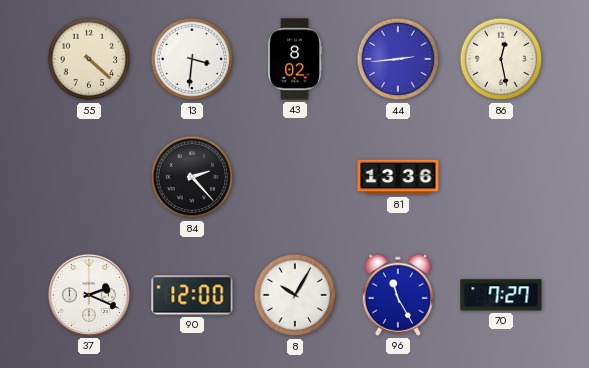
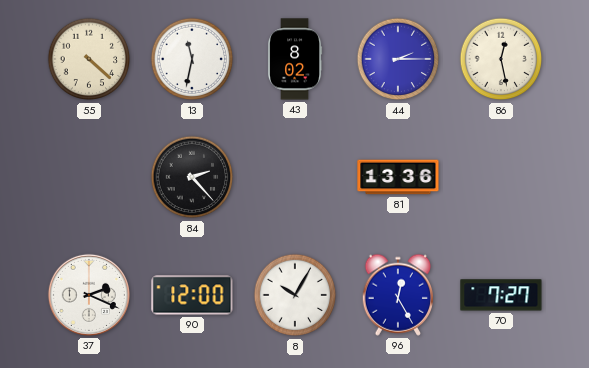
13: 3:31 -> 11:32
44: 2:44 -> 2:15
96: 11:25 -> 12:25
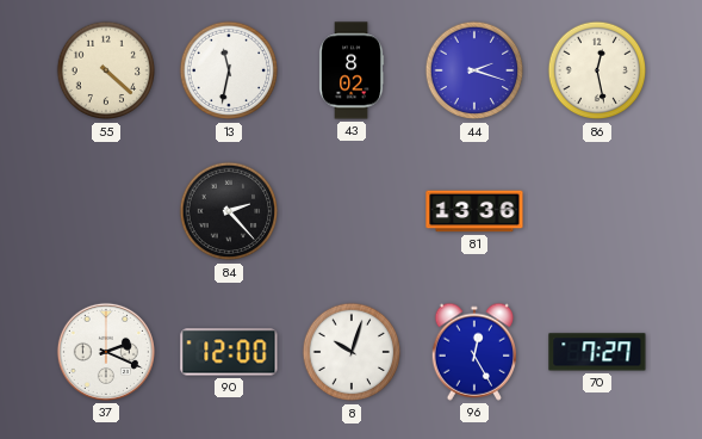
44: 2:15 -> 2:18
8: 10:05 -> 10:03
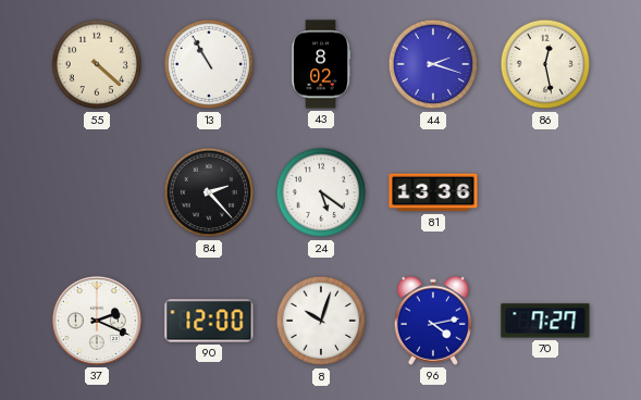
13: 11:32 -> 10:55
24: none -> 5:21
96: 12:25 -> 4:13
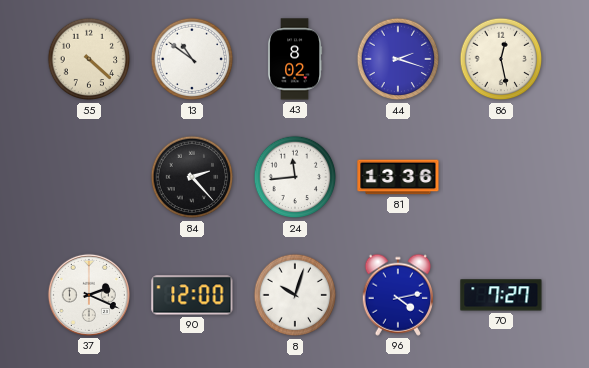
13: 10:55 -> 10:51
24: 5:21 -> 11:44
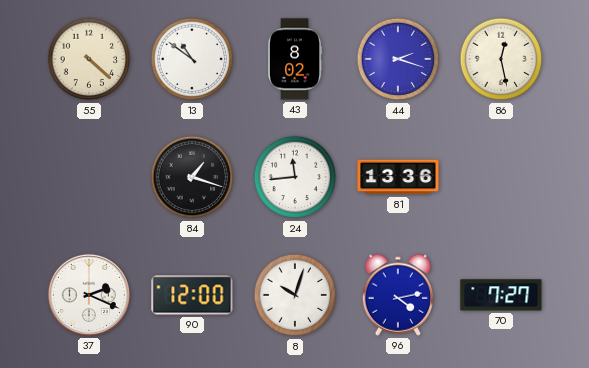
84: 2:23 -> 1:18
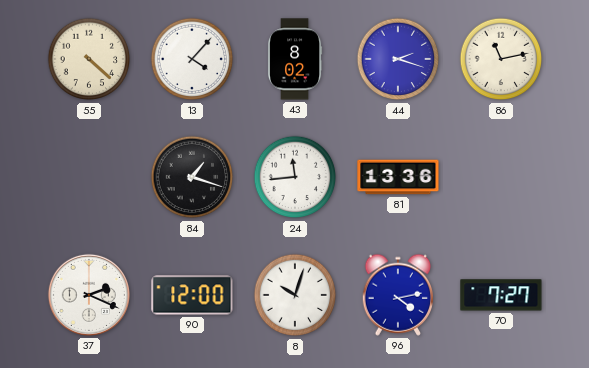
13: 10:51 -> 4:07
86: 12:28 -> 11:13
